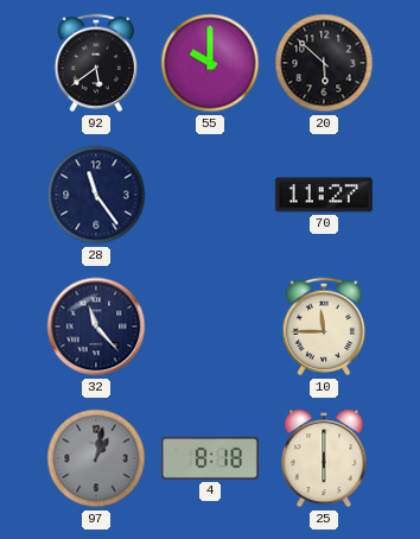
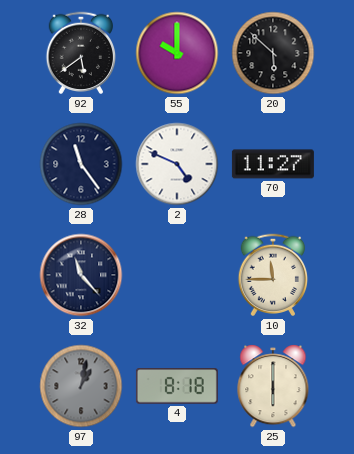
2: none -> 4:49
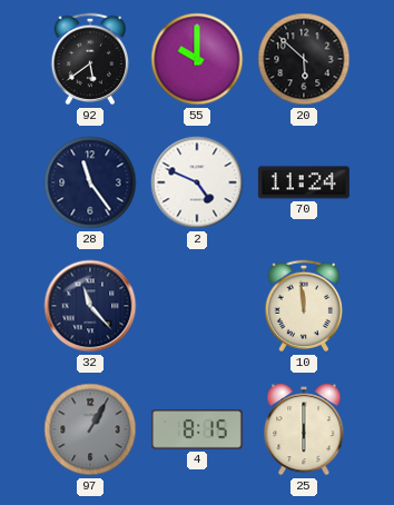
70: 11:27 -> 11:24
10: 11:45 -> 11:59
97: 1:02 -> 1:05
4: 8:18 -> 8:15
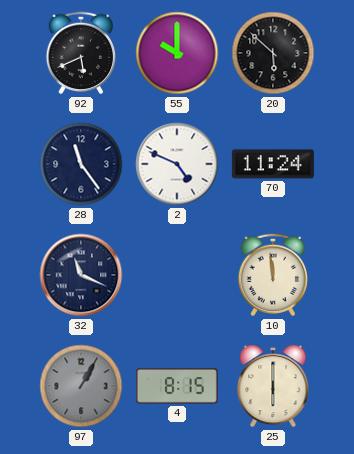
92: 5:39 -> 5:41
32: 11:23 -> 11:19
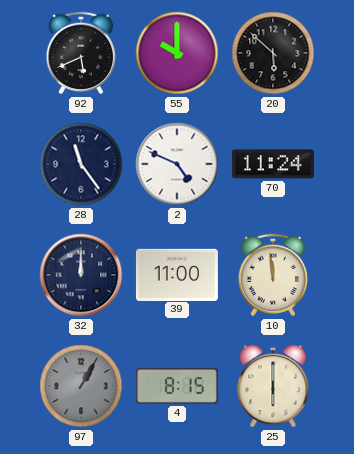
32: 11:19 -> 12:00
39: none -> 11:00
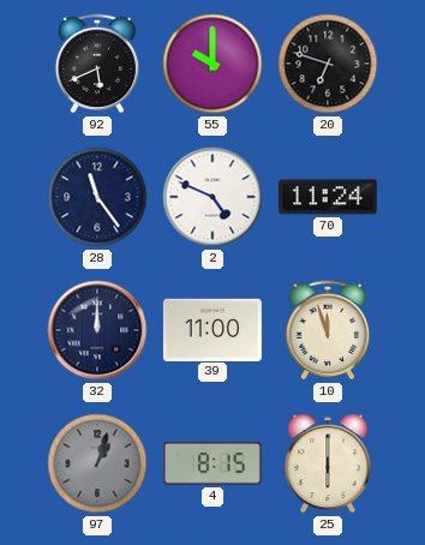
20: 5:52 -> 6:48
10: 11:59 -> 11:57
97: 1:05 -> 1:03
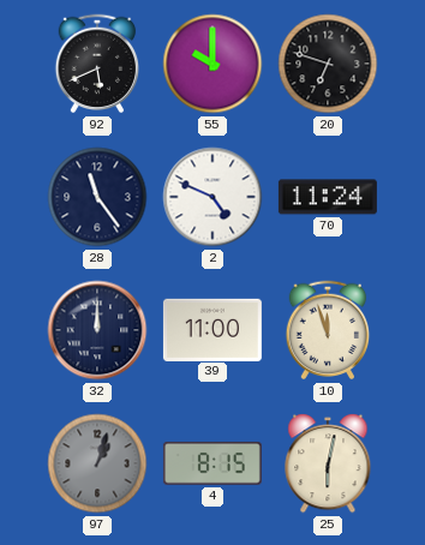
25: 6:00 -> 6:02
